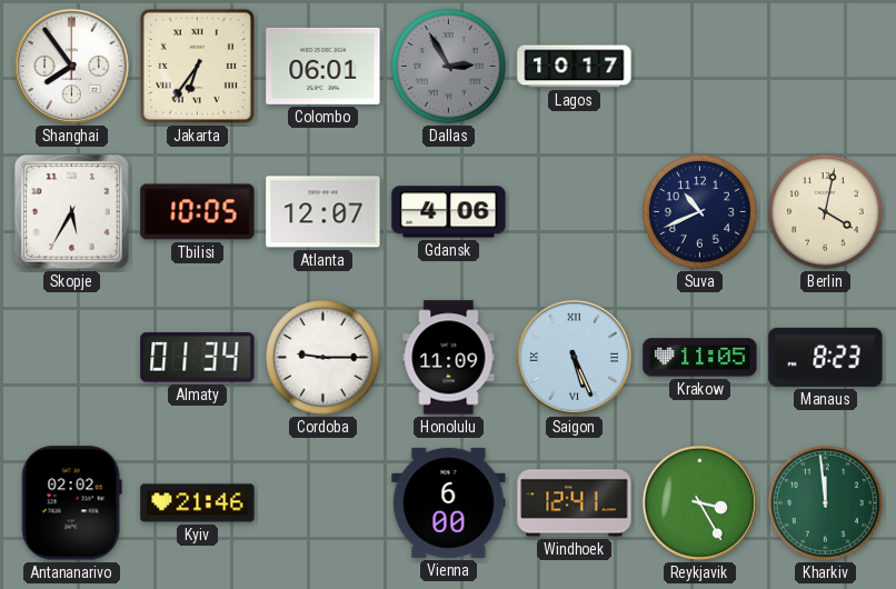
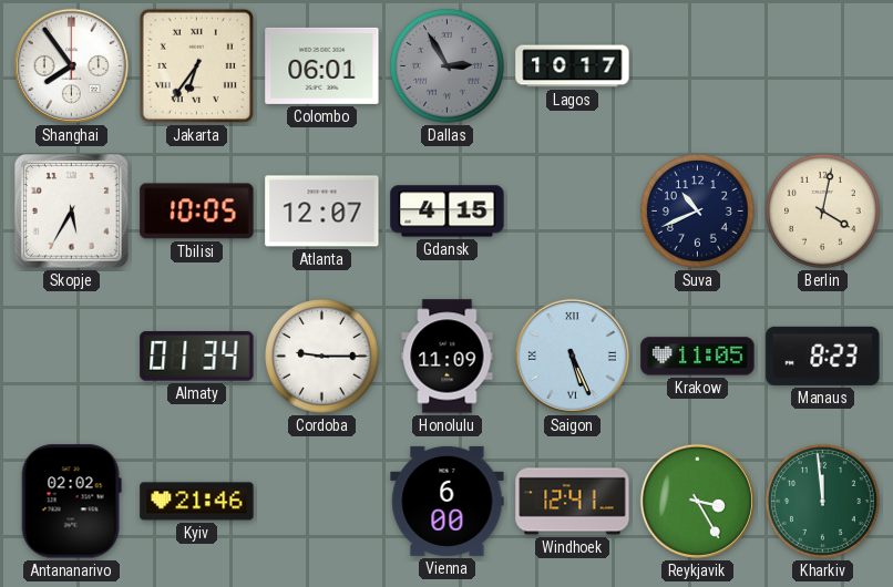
Gdansk: 4:06 -> 4:15
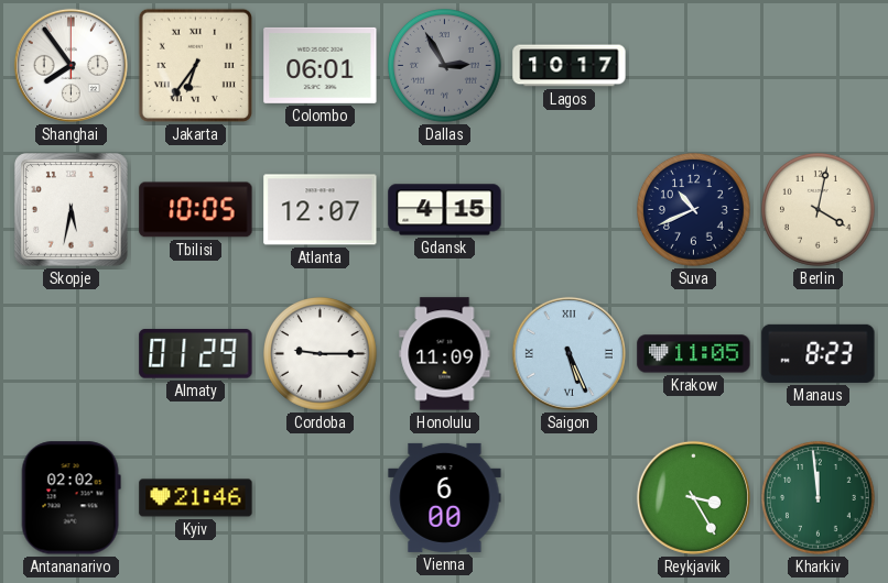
Skopje: 5:35 -> 5:32
Almaty: 01:34 -> 01:29
Windhoek: 12:41 -> none
